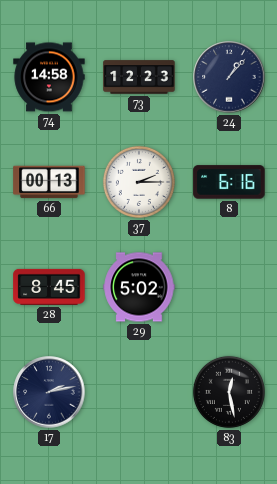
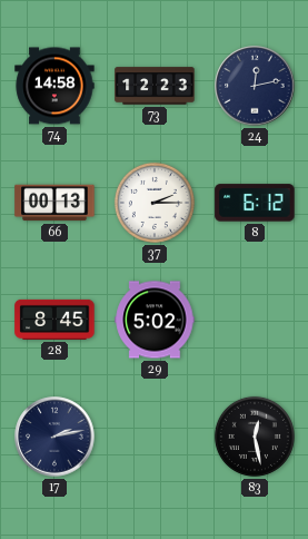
24: 1:07 -> 12:13
8: 6:16 -> 6:12
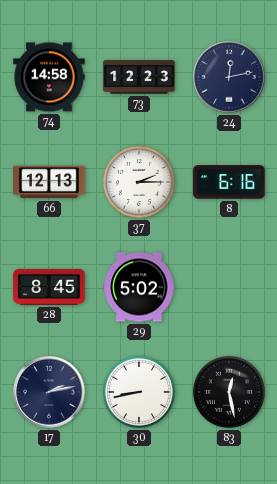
66: 00:13 -> 12:13
8: 6:12 -> 6:16
30: none -> 8:43
